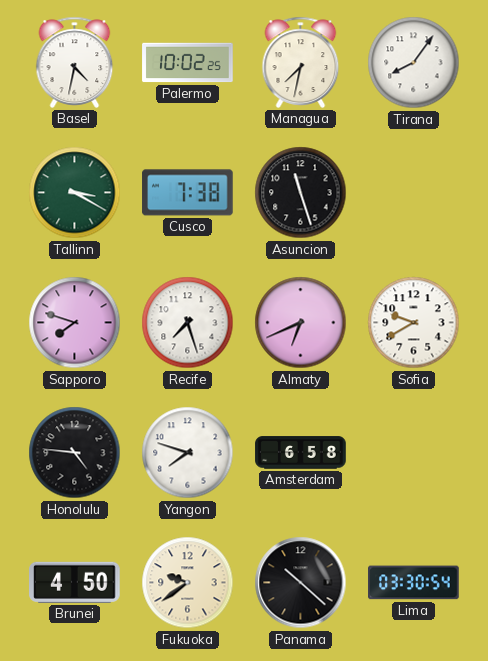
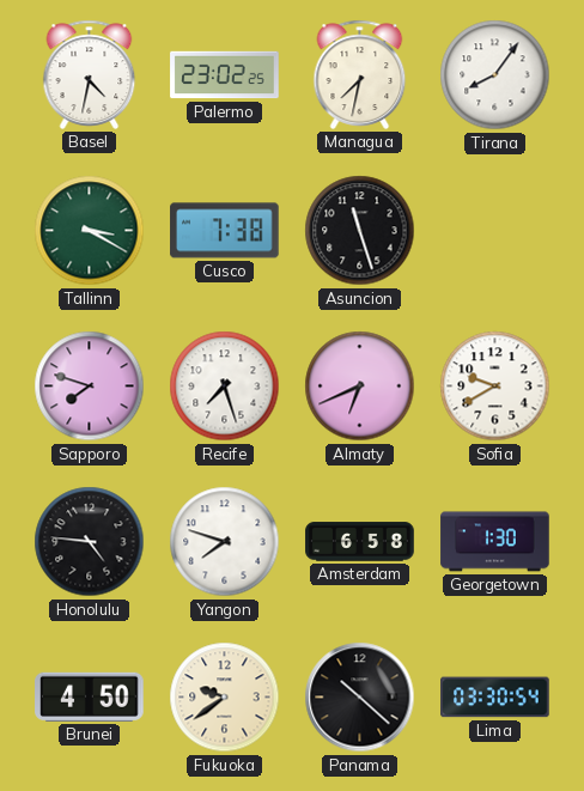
Palermo: 10:02 -> 23:02
Georgetown: none -> 1:30
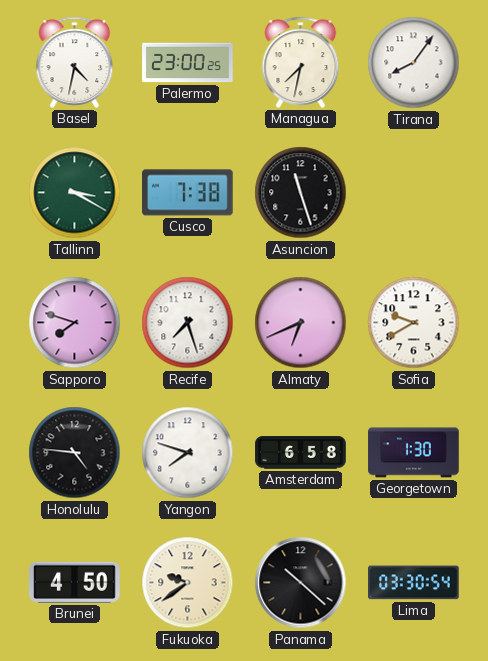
Palermo: 23:02 -> 23:00
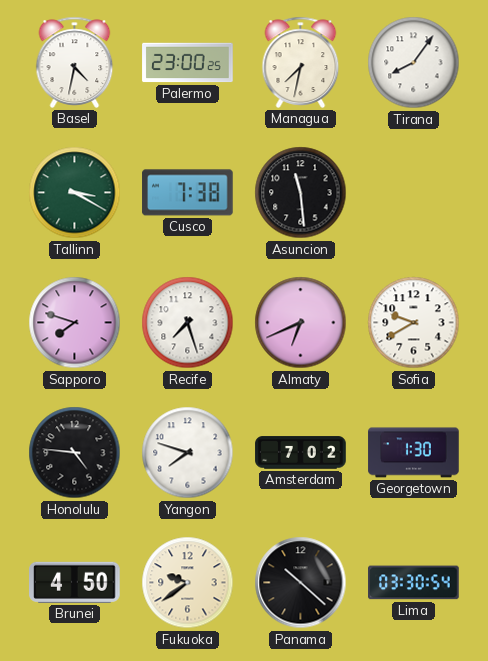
Asuncion: 11:27 -> 11:29
Amsterdam: 6:58 -> 7:02
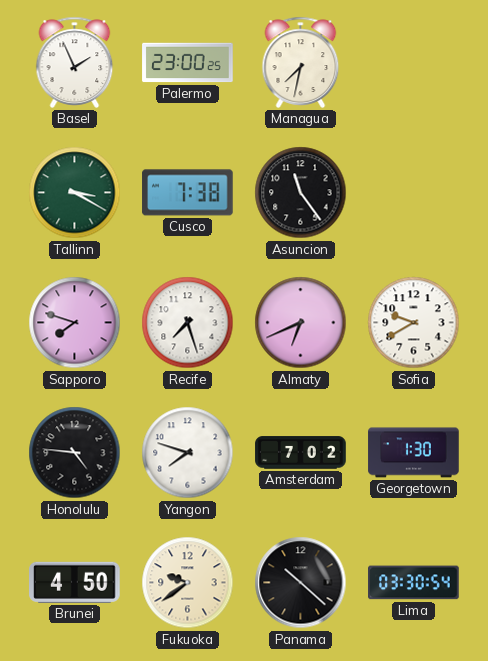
Basel: 4:32 -> 1:56
Tirana: 8:06 -> none
Asuncion: 11:29 -> 11:24
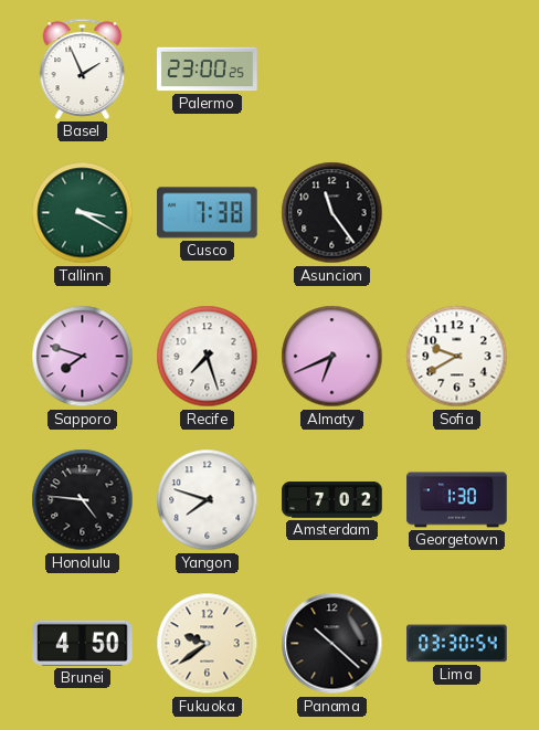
Managua: 7:32 -> none
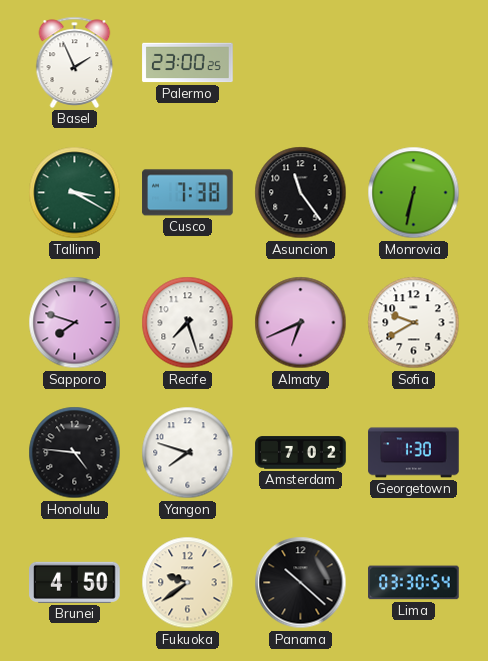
Monrovia: none -> 6:32
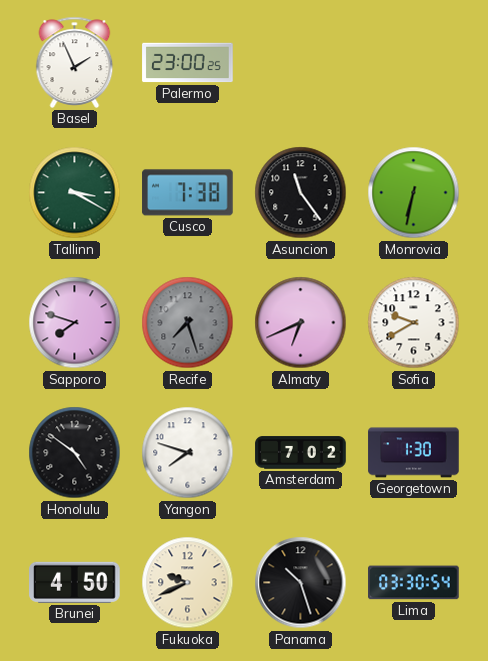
Recife dial: white -> grey
Honolulu: 4:46 -> 4:51
Fukuoka: 9:39 -> 9:41
Panama: 10:22 -> 10:27
